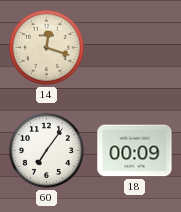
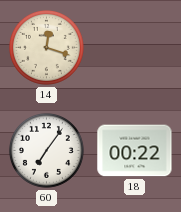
18: 00:09 -> 00:22
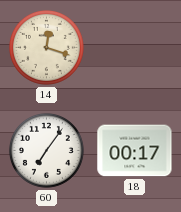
18: 00:22 -> 00:17
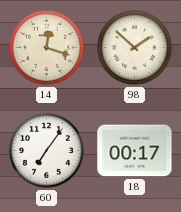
98: none -> 1:52
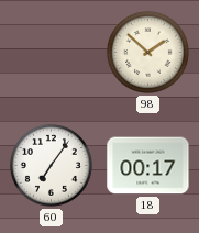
14: 12:18 -> none
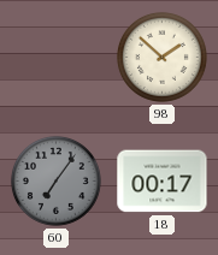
60 dial: white -> grey
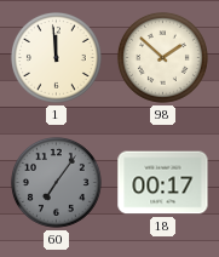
1: none -> 11:59
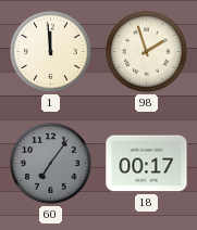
98: 1:52 -> 1:57
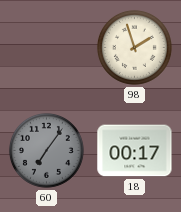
1: 11:59 -> none
